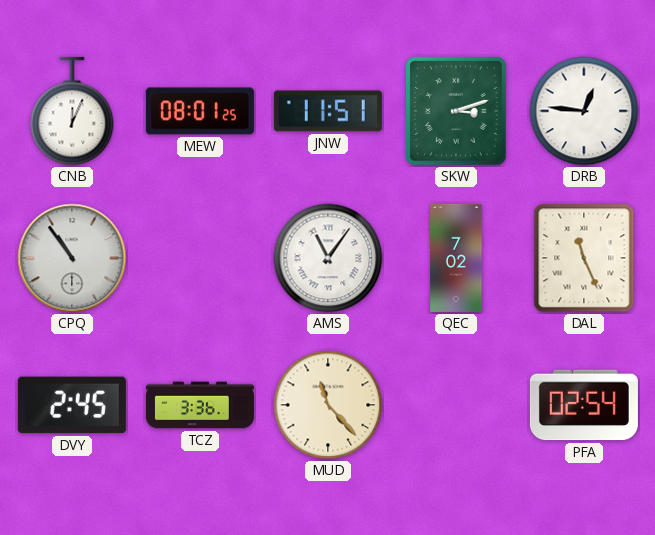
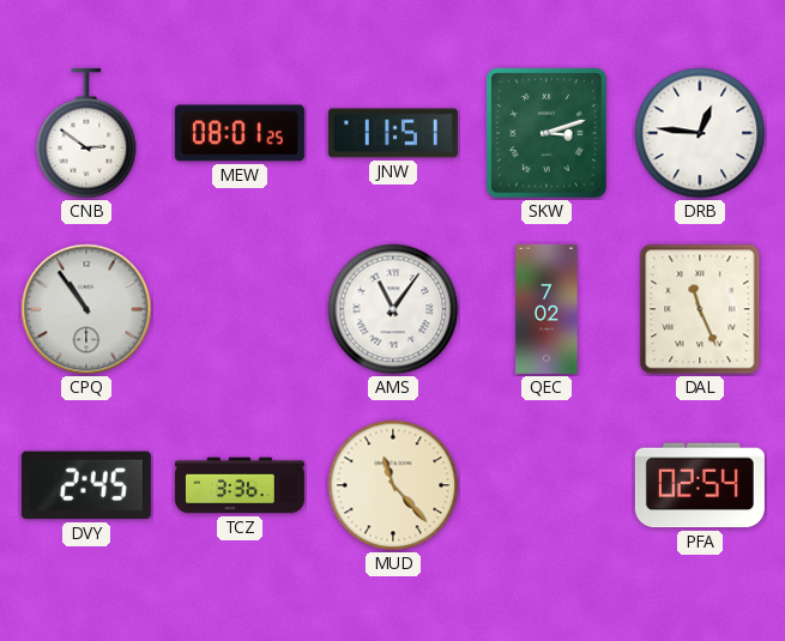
CNB: 12:04 -> 2:51
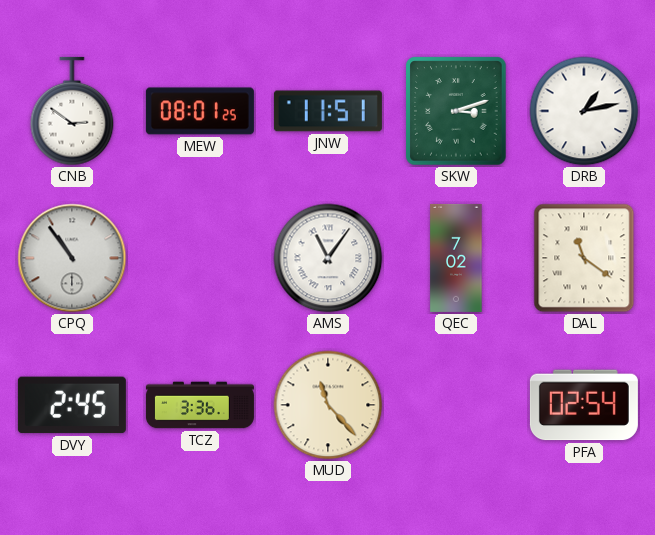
DRB: 12:46 -> 1:13
DAL: 11:26 -> 11:21
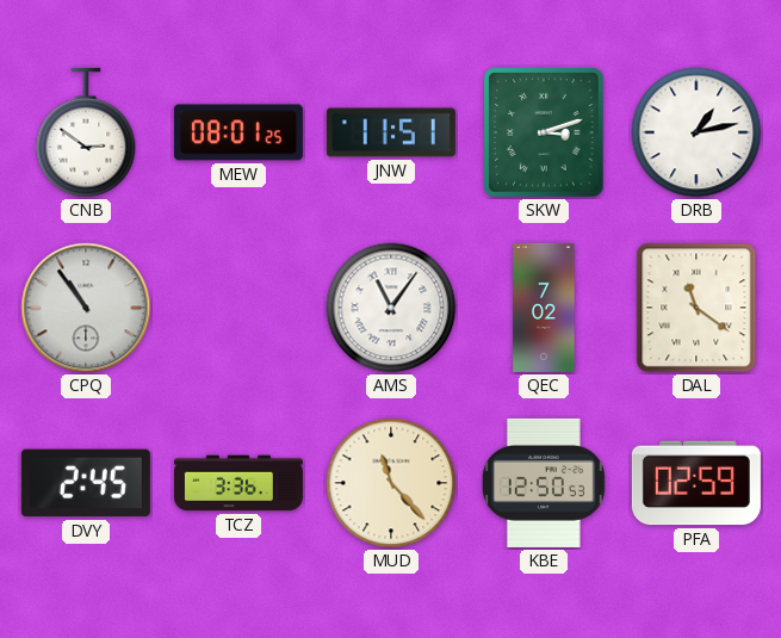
KBE: none -> 12:50
PFA: 02:54 -> 02:59
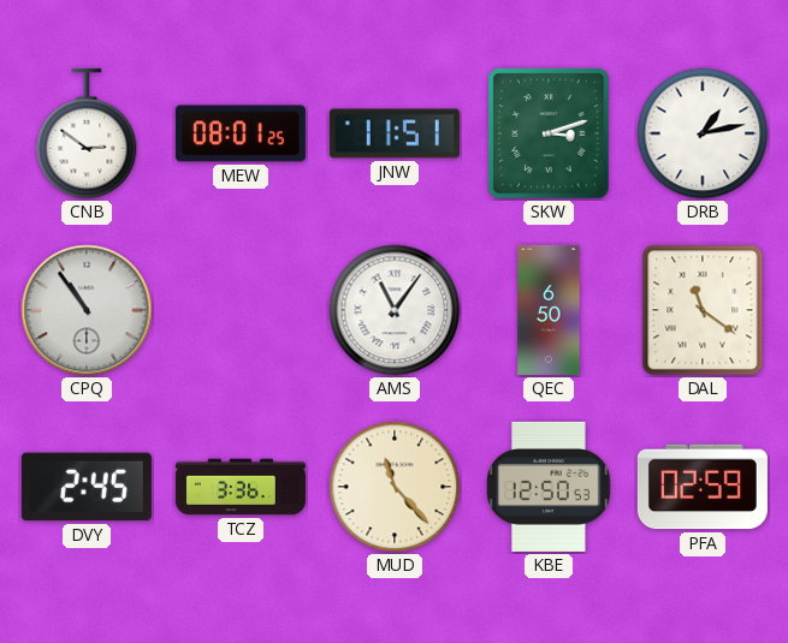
QEC: 7:02 -> 6:50
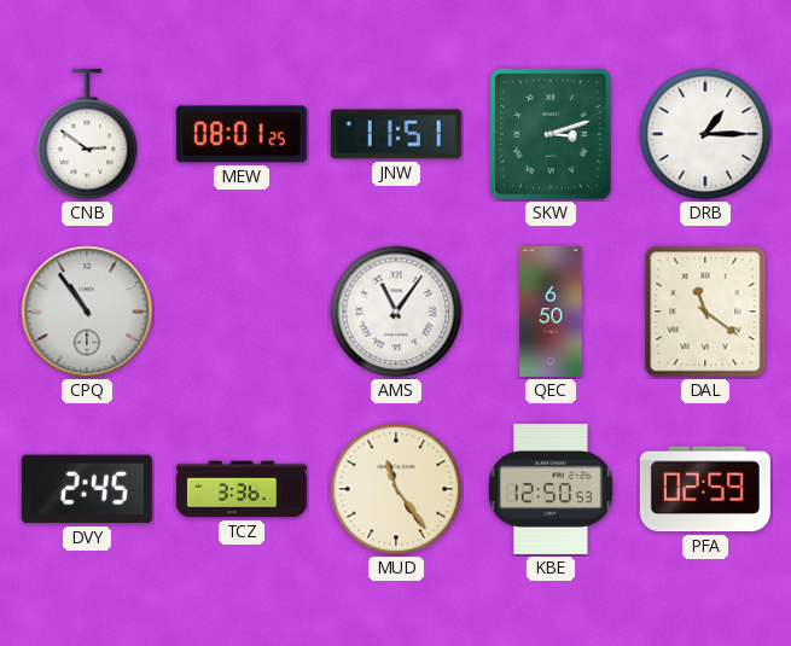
DRB: 1:13 -> 1:15
MUD: 11:23 -> 11:24
